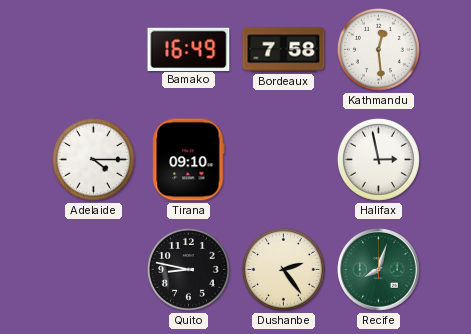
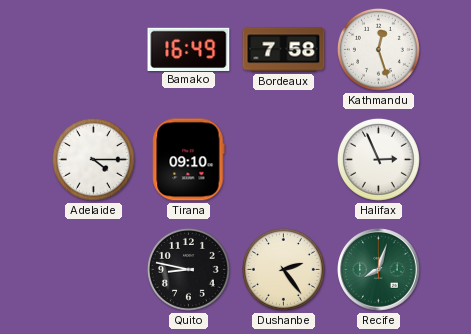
Kathmandu: 12:29 -> 12:27
Halifax: 2:58 -> 2:56
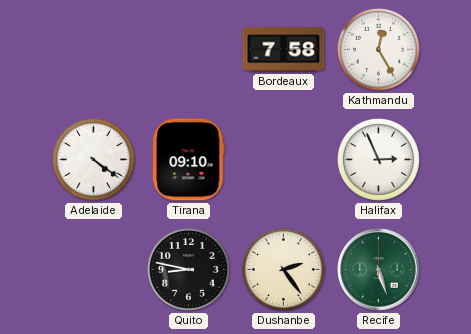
Bamako: 16:49 -> none
Kathmandu: 12:27 -> 12:25
Adelaide: 4:15 -> 4:21
Recife: 8:03 -> 5:27
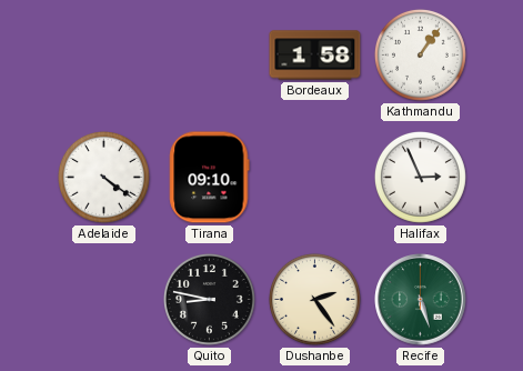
Bordeaux: 7:58 -> 1:58
Kathmandu: 12:25 -> 1:06
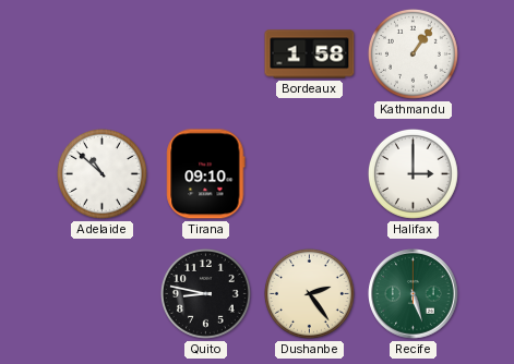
Adelaide: 4:21 -> 10:52
Halifax: 2:56 -> 3:00
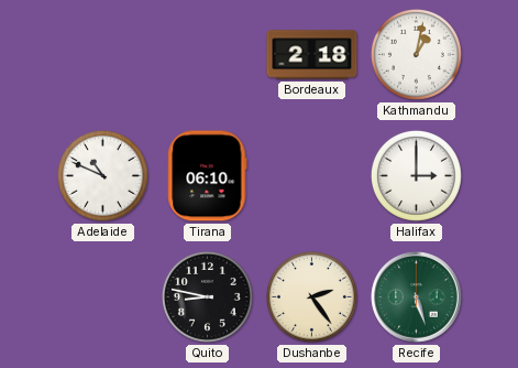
Bordeaux: 1:58 -> 2:18
Kathmandu: 1:06 -> 1:02
Adelaide: 10:52 -> 10:49
Tirana: 09:10 -> 06:10
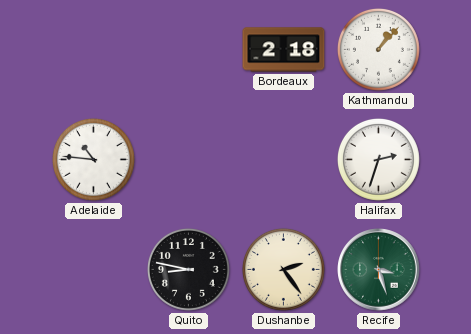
Kathmandu: 1:02 -> 1:07
Adelaide: 10:49 -> 10:46
Tirana: 06:10 -> none
Halifax: 3:00 -> 2:33
Recife: 5:27 -> 3:27
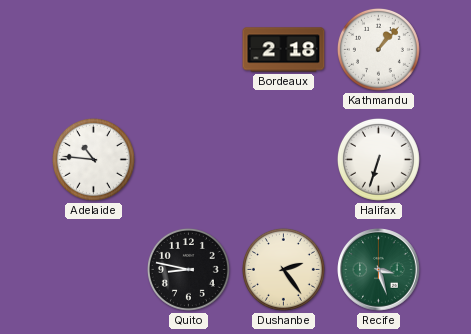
Halifax: 2:33 -> 6:33
